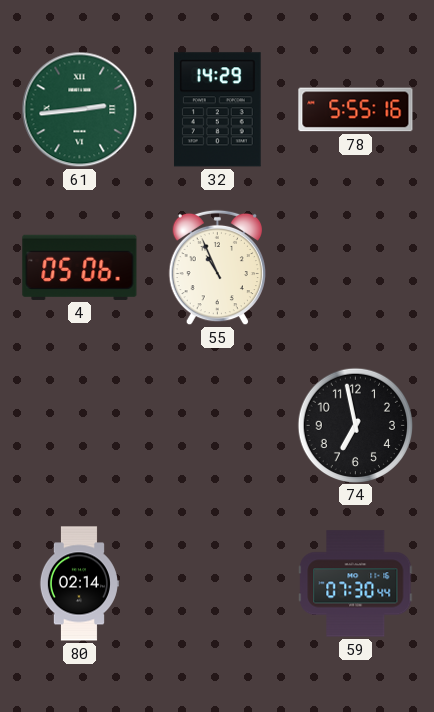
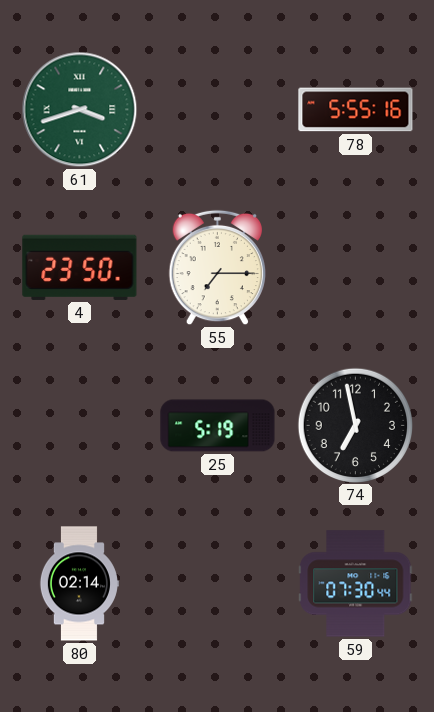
61: 2:44 -> 3:42
32: 14:29 -> none
4: 05:06 -> 23:50
55: 10:56 -> 7:15
25: none -> 5:19
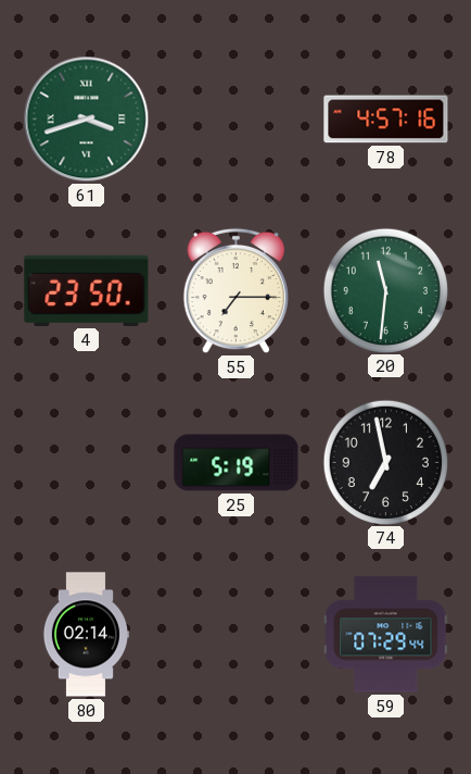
78: 5:55 -> 4:57
20: none -> 11:31
59: 07:30 -> 07:29
